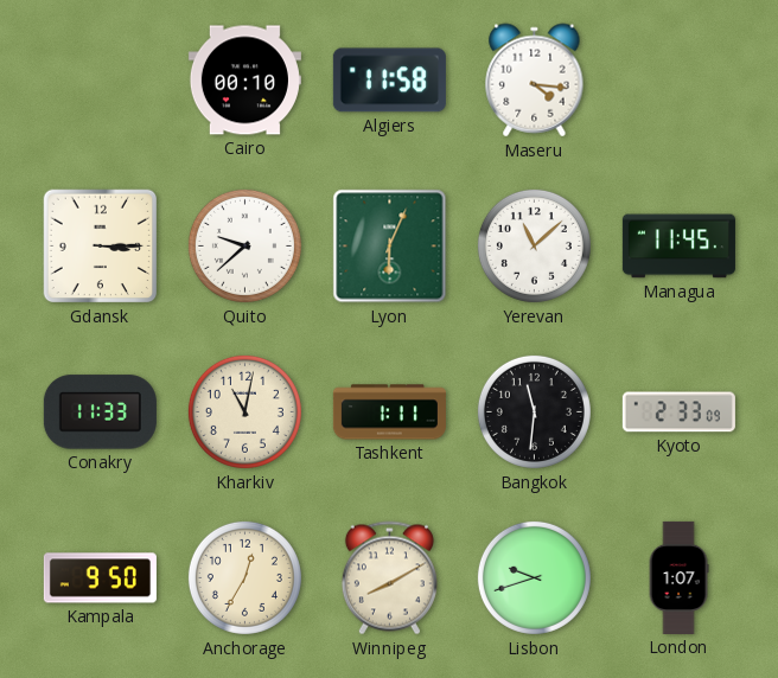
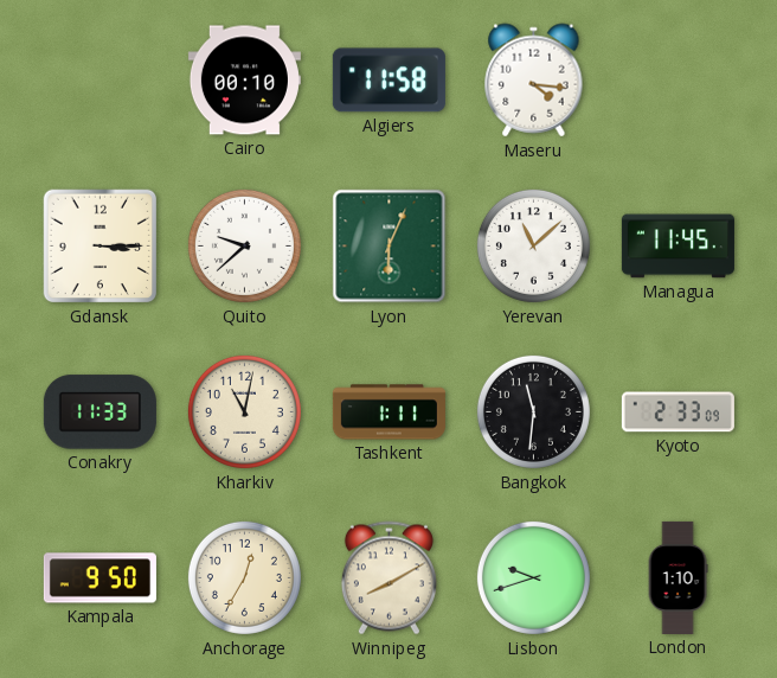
London: 1:07 -> 1:10
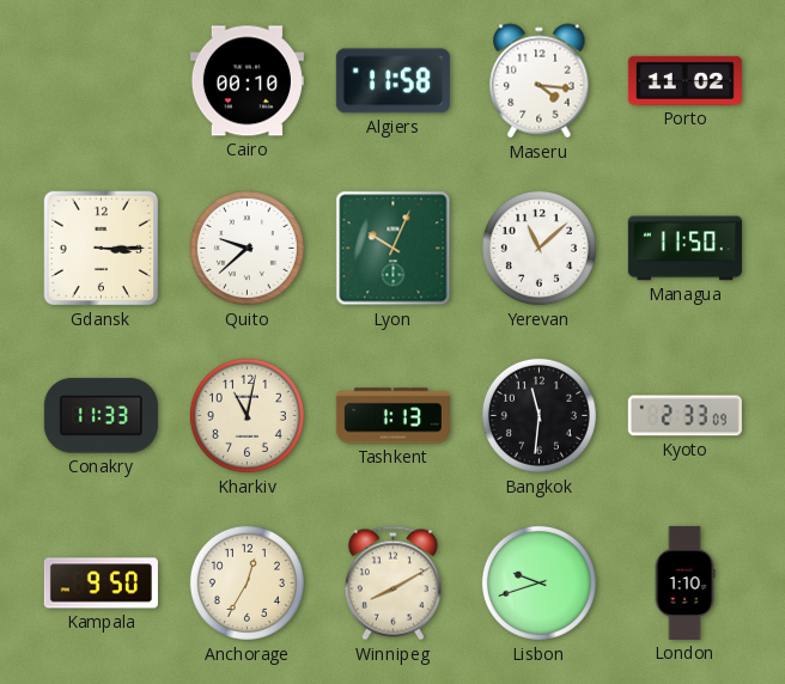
Porto: none -> 11:02
Lyon: 6:04 -> 10:04
Managua: 11:45 -> 11:50
Tashkent: 1:11 -> 1:13
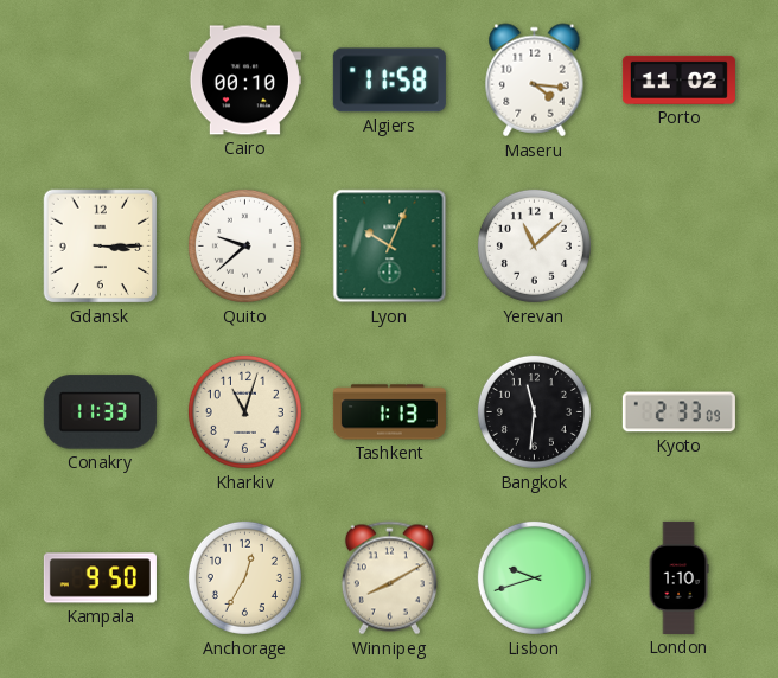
Managua: 11:50 -> none
Kharkiv: 11:02 -> 11:03
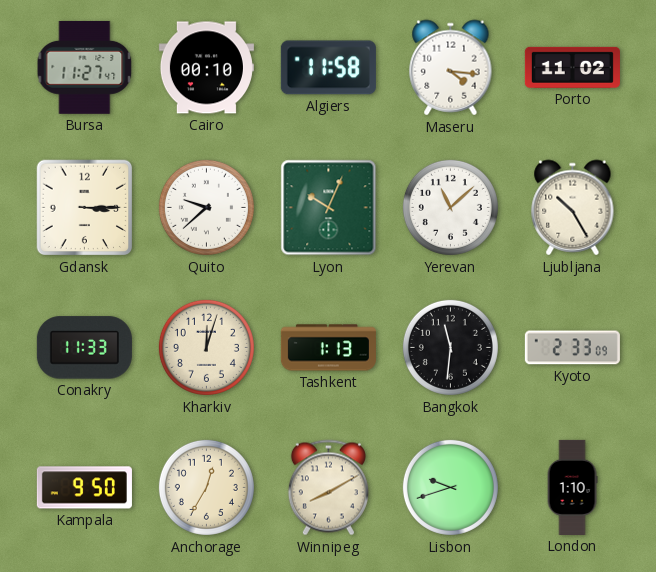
Bursa: none -> 11:27
Ljubljana: none -> 10:25
Kharkiv: 11:03 -> 12:03
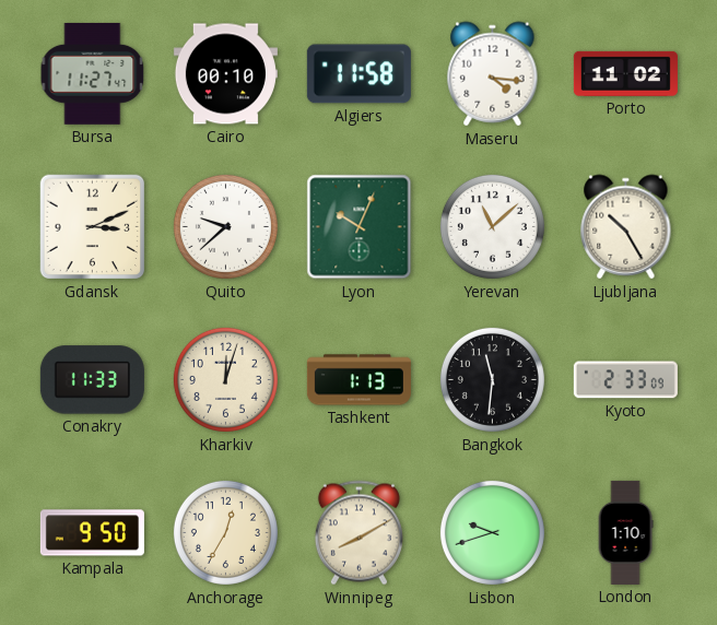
Gdansk: 3:15 -> 3:11
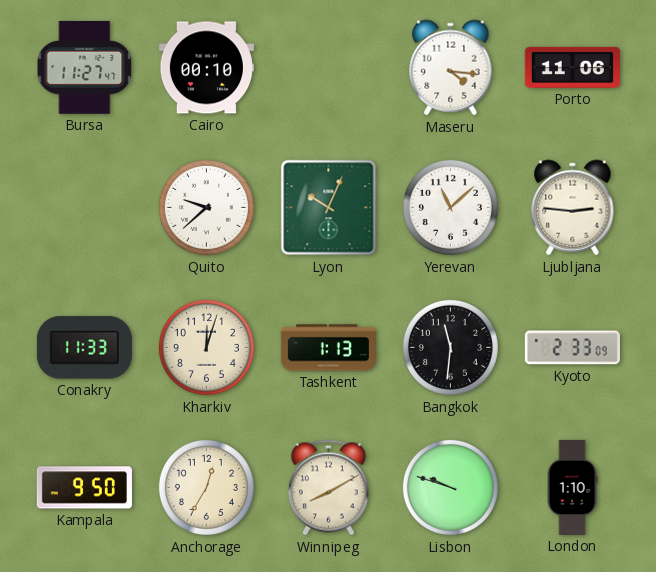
Algiers: 11:58 -> none
Porto: 11:02 -> 11:06
Gdansk: 3:11 -> none
Ljubljana: 10:25 -> 2:46
Lisbon: 9:42 -> 9:48
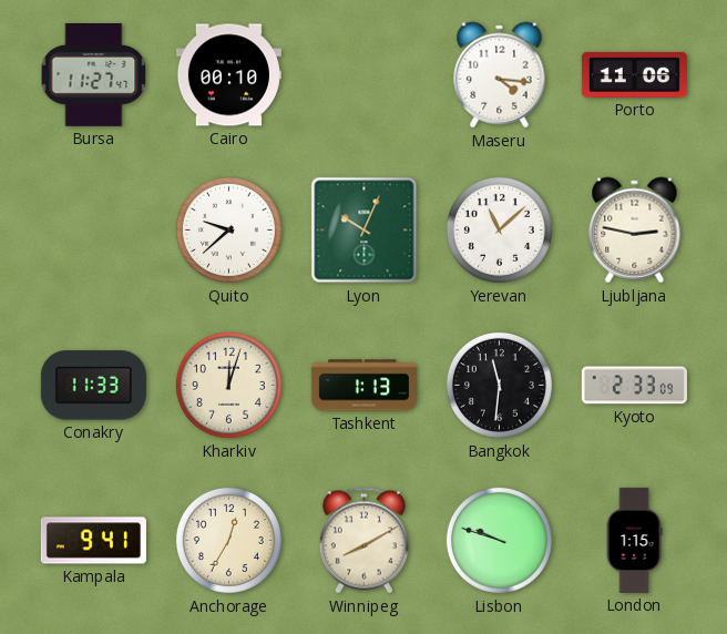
Ljubljana: 2:46 -> 2:47
Kampala: 9:50 -> 9:41
London: 1:10 -> 1:15
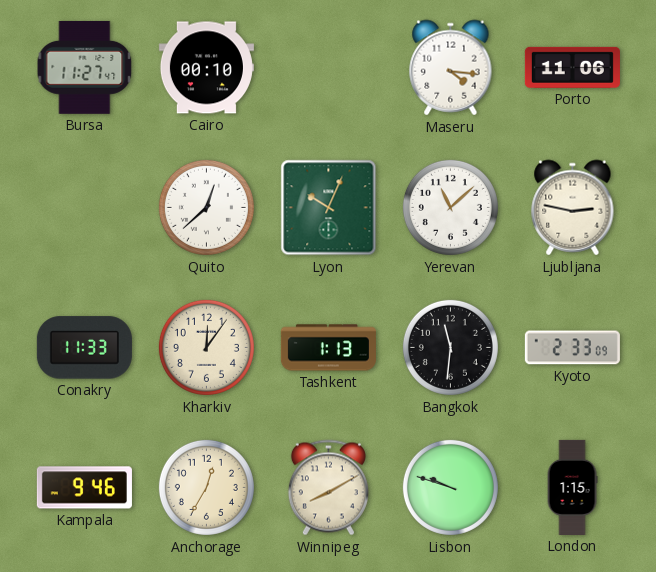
Quito: 9:38 -> 12:38
Kharkiv: 12:03 -> 12:06
Kampala: 9:41 -> 9:46
